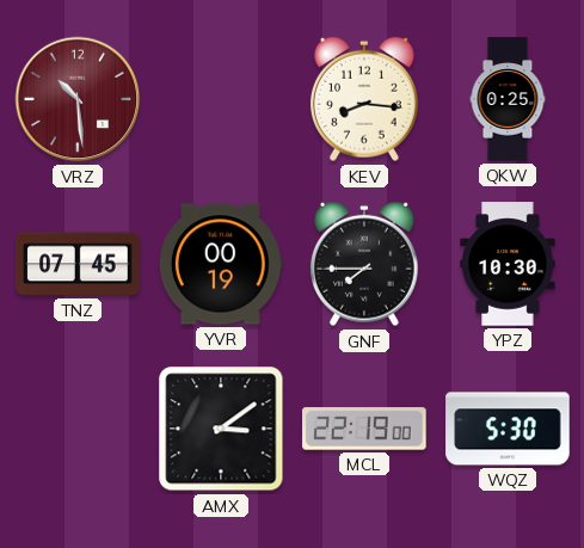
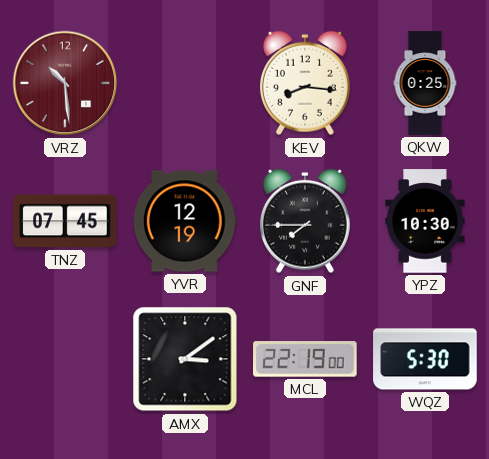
YVR: 00:19 -> 12:19
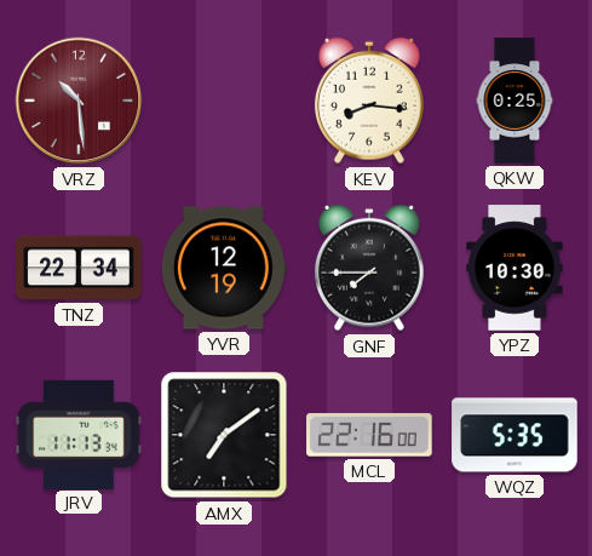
TNZ: 07:45 -> 22:34
JRV: none -> 11:13
AMX: 3:09 -> 7:09
MCL: 22:19 -> 22:16
WQZ: 5:30 -> 5:35
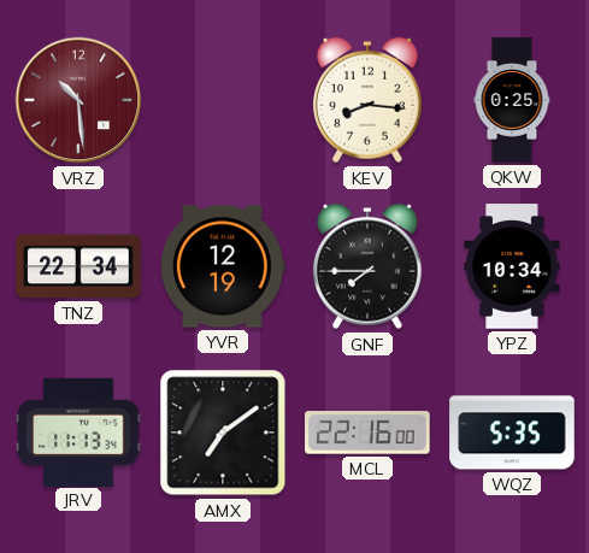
YPZ: 10:30 -> 10:34
